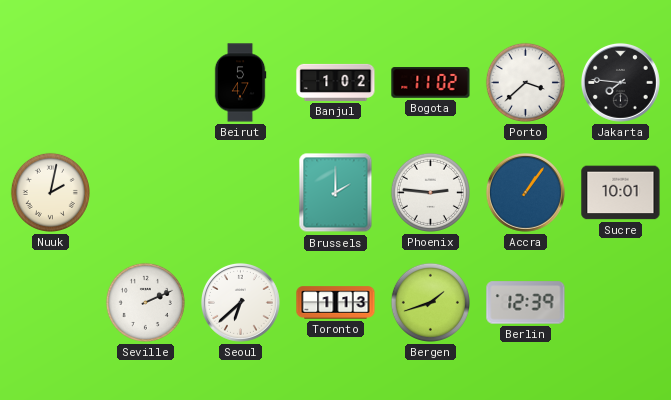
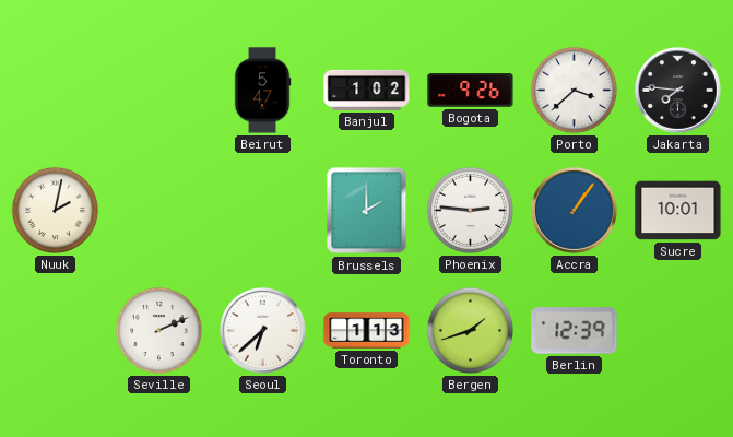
Bogota: 11:02 -> 9:26
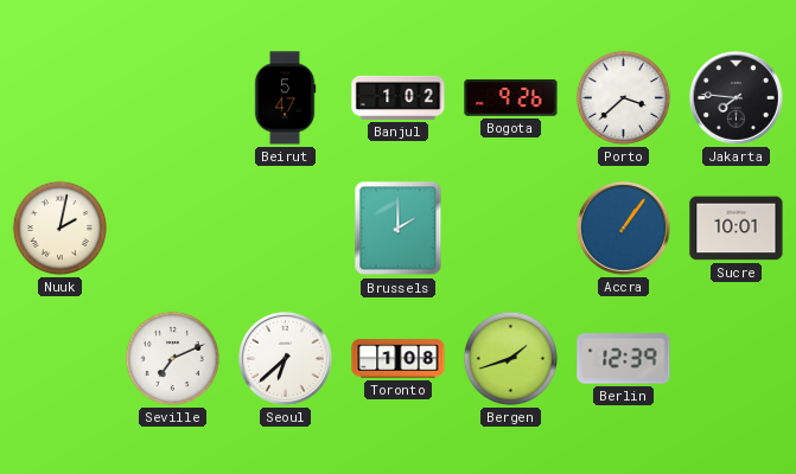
Phoenix: 2:46 -> none
Seville: 2:11 -> 7:11
Toronto: 1:13 -> 1:08
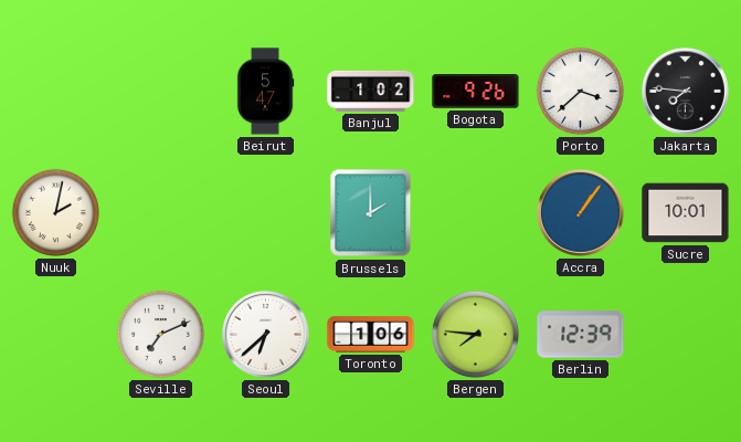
Toronto: 1:08 -> 1:06
Bergen: 1:42 -> 7:46
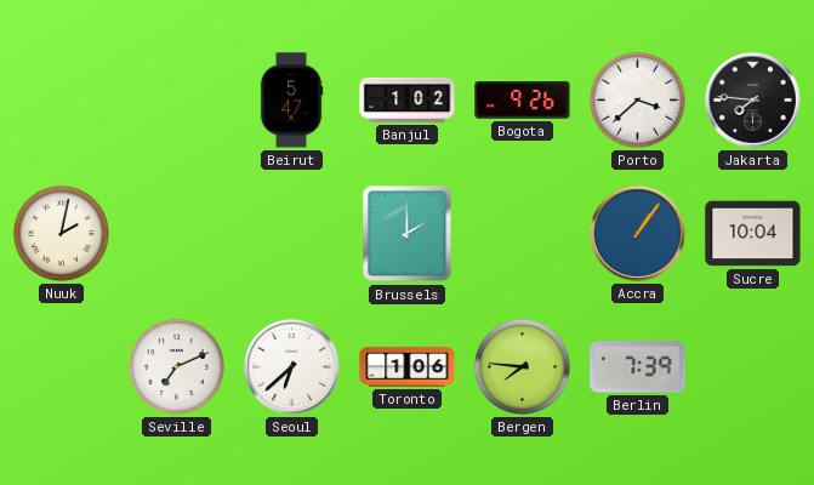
Sucre: 10:01 -> 10:04
Berlin: 12:39 -> 7:39
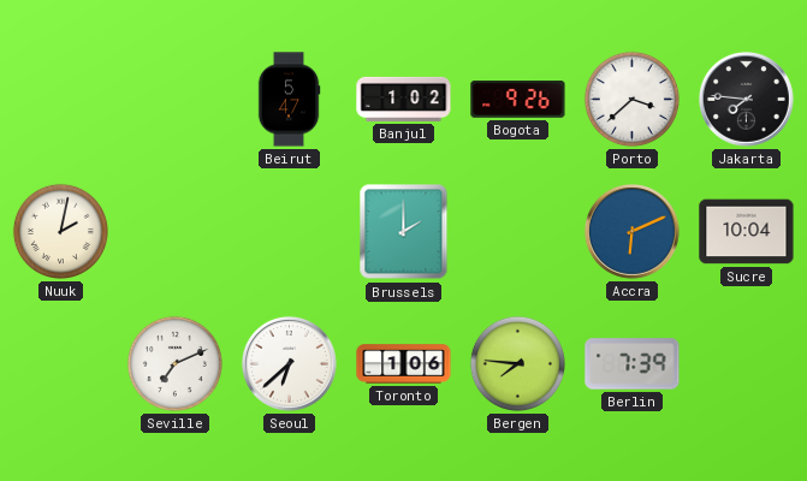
Accra: 1:06 -> 6:11
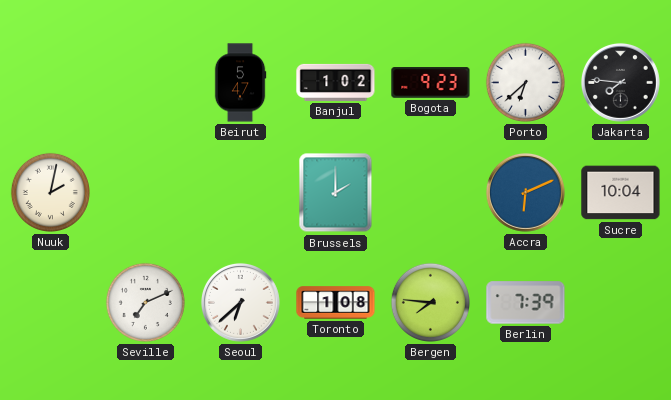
Bogota: 9:26 -> 9:23
Porto: 3:38 -> 6:38
Toronto: 1:06 -> 1:08
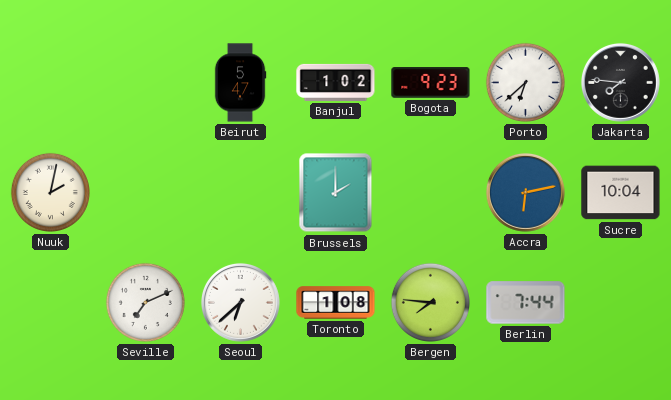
Accra: 6:11 -> 6:13
Berlin: 7:39 -> 7:44
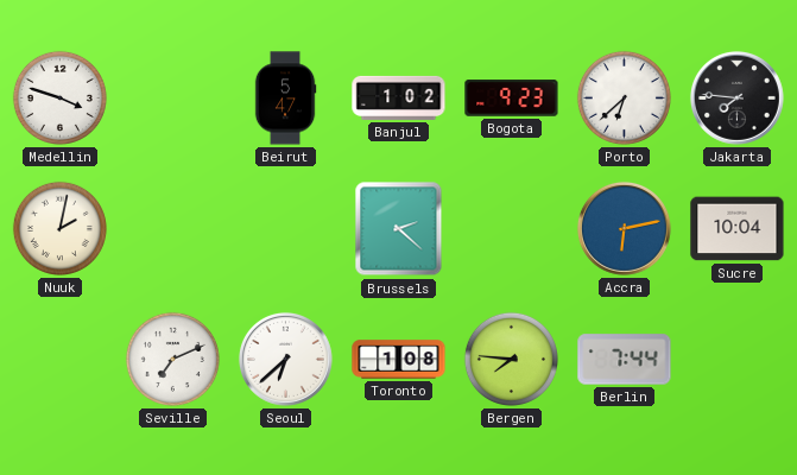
Medellin: none -> 3:48
Brussels: 2:00 -> 2:22
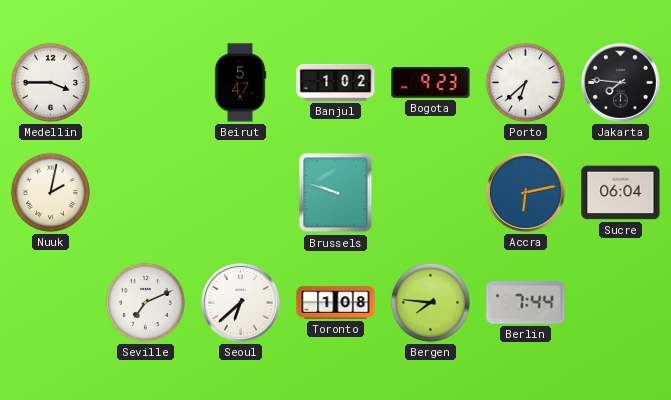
Medellin: 3:48 -> 3:45
Brussels: 2:22 -> 9:48
Sucre: 10:04 -> 06:04
